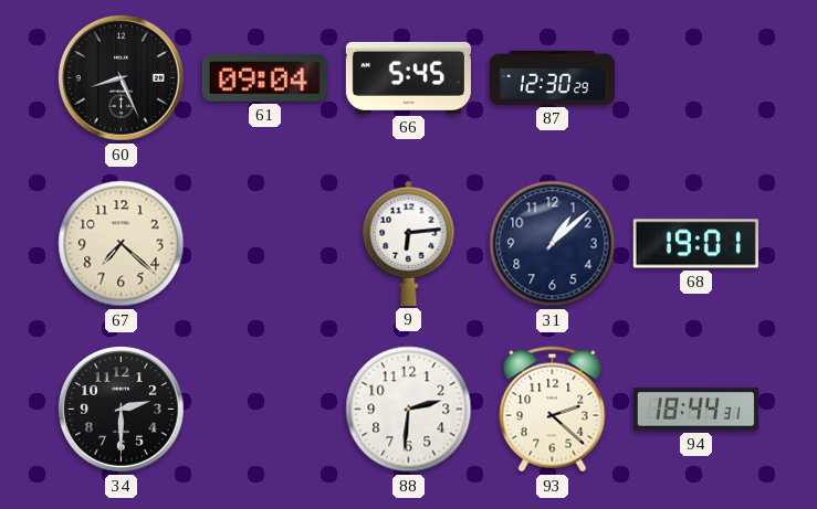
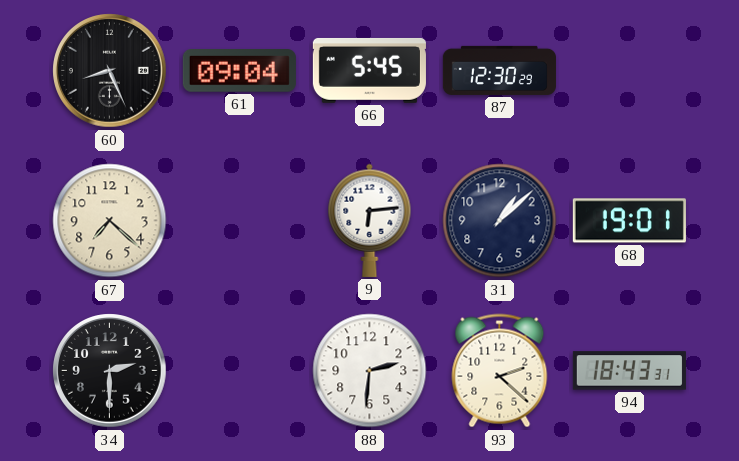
94: 18:44 -> 18:43
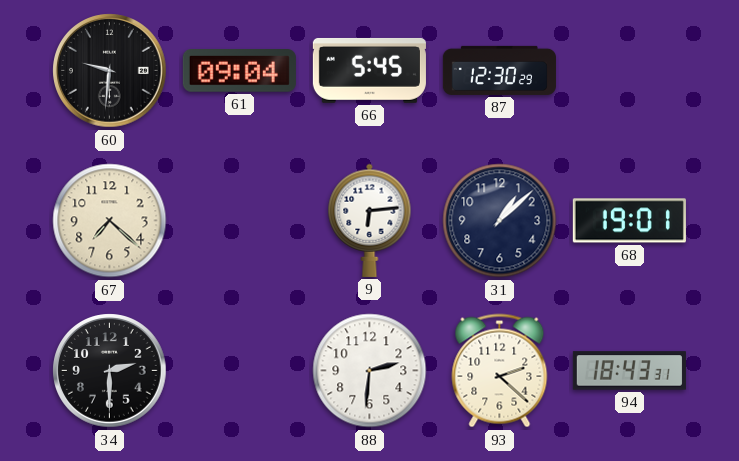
60: 8:26 -> 9:31
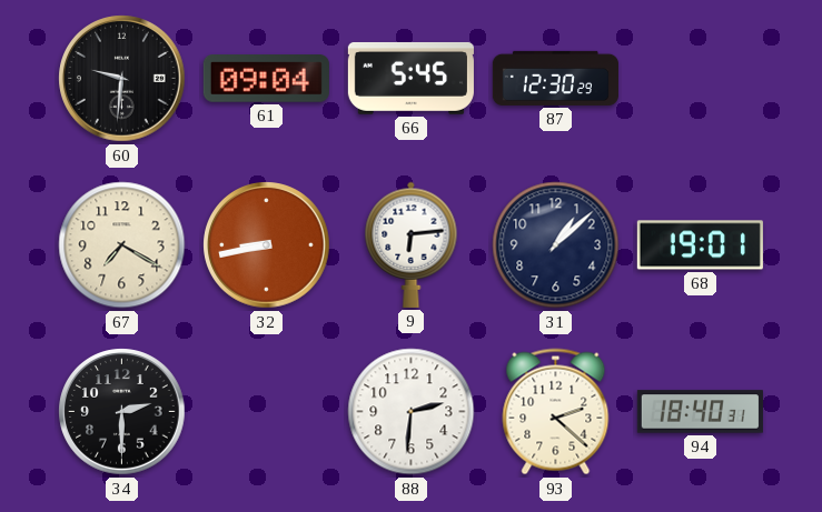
67: 7:22 -> 7:20
32: none -> 8:43
94: 18:43 -> 18:40
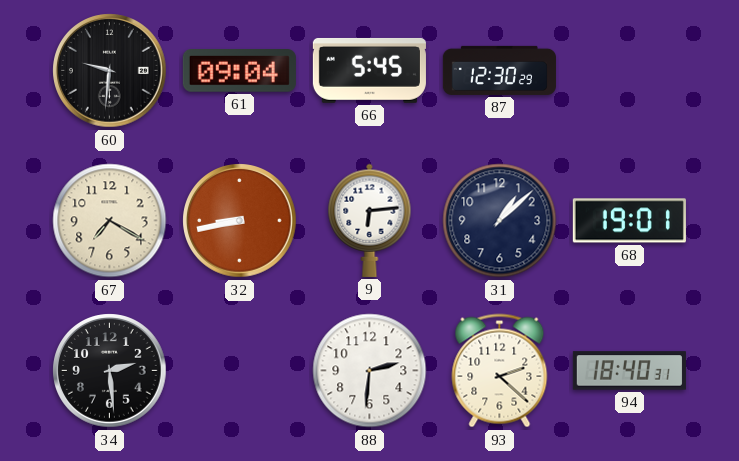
34: 2:30 -> 2:29
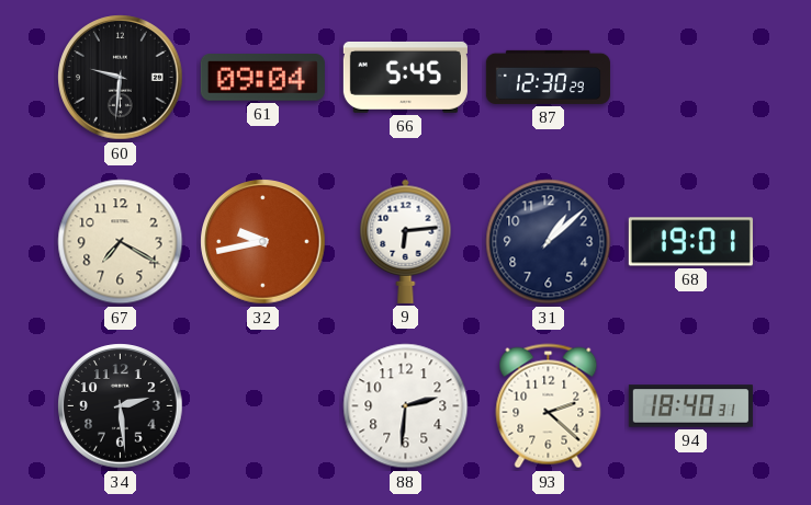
32: 8:43 -> 9:43
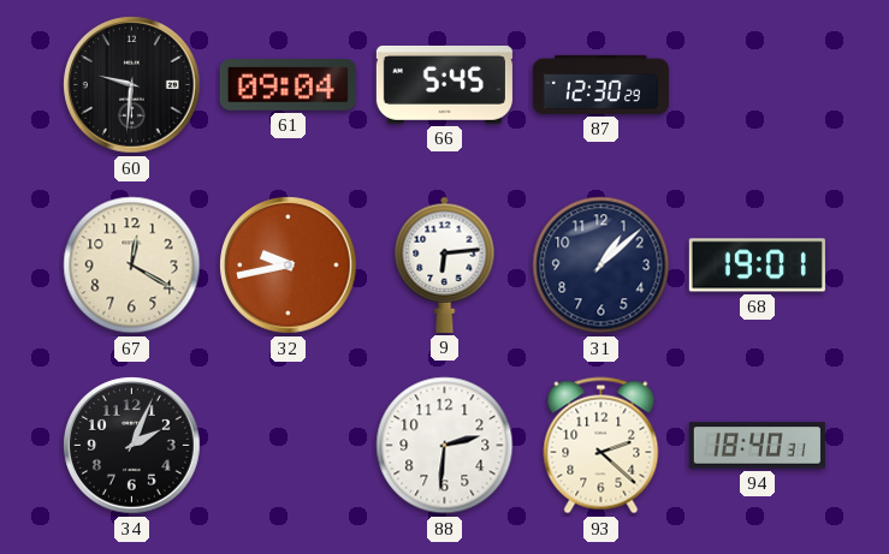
67: 7:20 -> 12:20
34: 2:29 -> 2:04
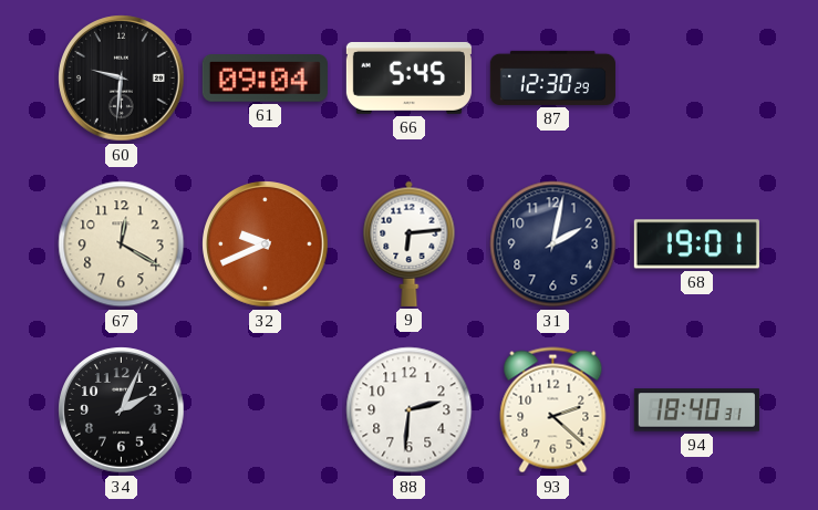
32: 9:43 -> 9:41
31: 1:08 -> 2:02
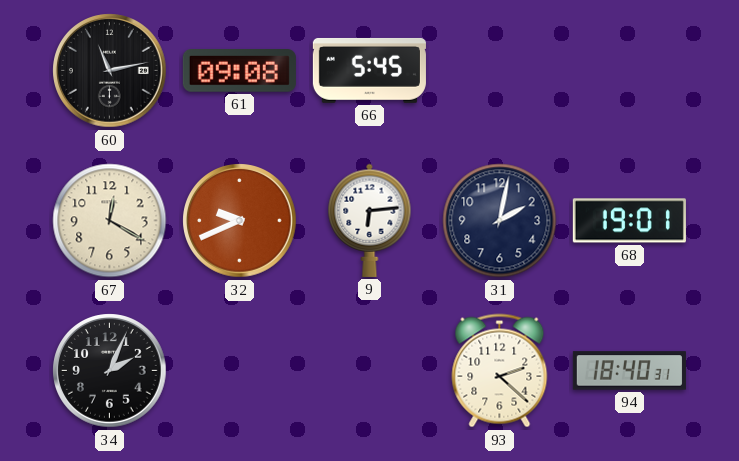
60: 9:31 -> 11:13
61: 09:04 -> 09:08
87: 12:30 -> none
88: 2:31 -> none
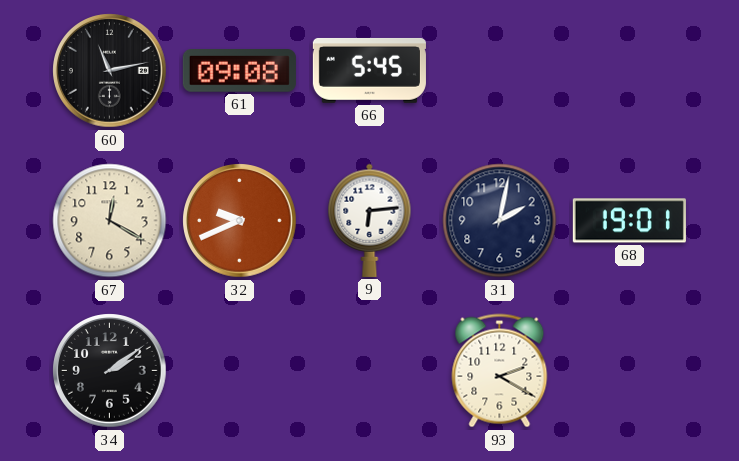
34: 2:04 -> 2:09
93: 2:22 -> 2:20
94: 18:40 -> none
